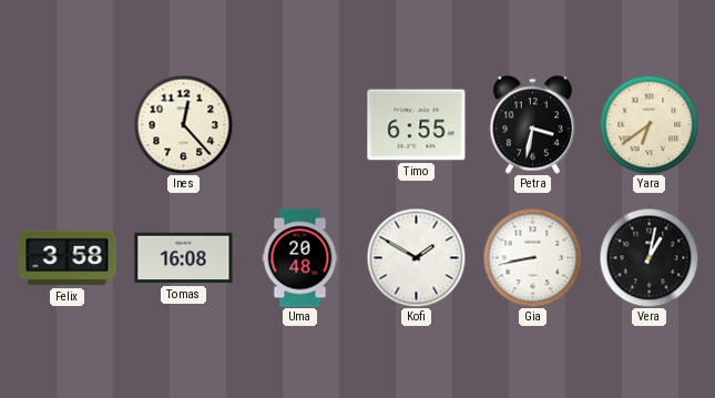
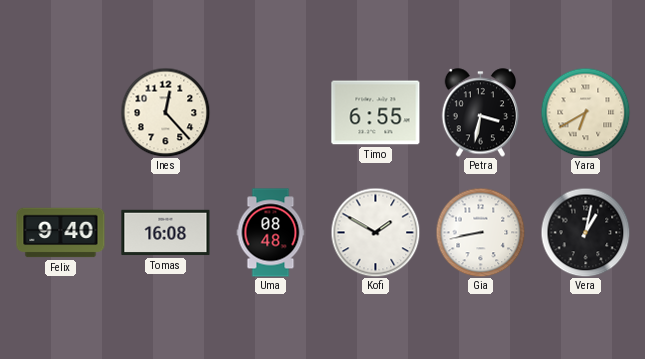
Yara: 6:39 -> 6:40
Felix: 3:58 -> 9:40
Uma: 20:48 -> 08:48
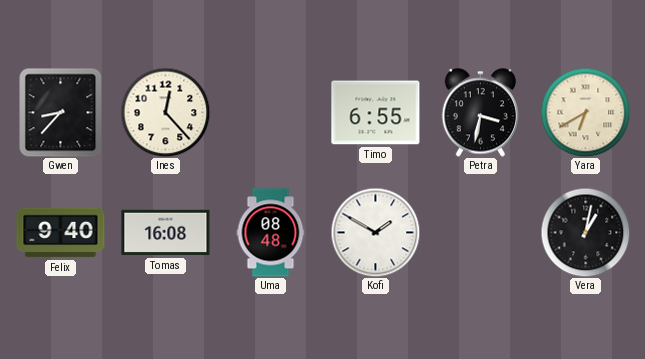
Gwen: none -> 8:37
Gia: 8:43 -> none
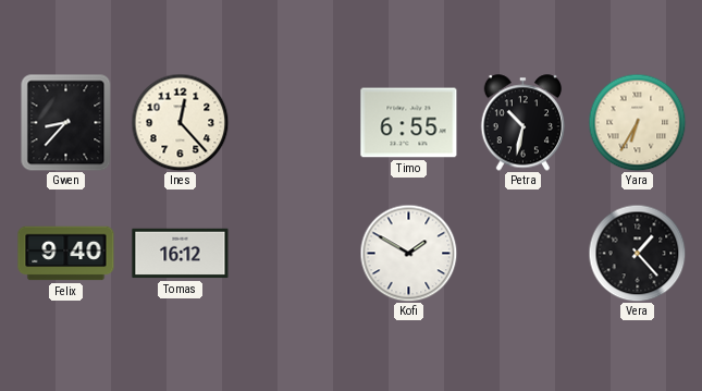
Petra: 3:32 -> 10:32
Yara: 6:40 -> 6:35
Tomas: 16:08 -> 16:12
Uma: 08:48 -> none
Vera: 1:02 -> 1:23
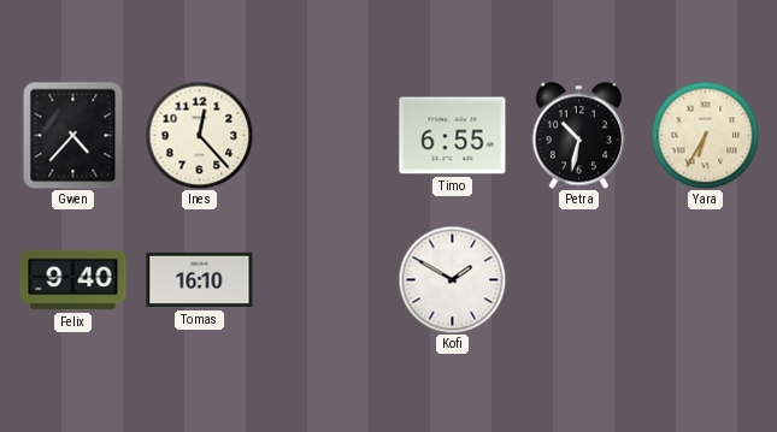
Gwen: 8:37 -> 4:37
Tomas: 16:12 -> 16:10
Vera: 1:23 -> none
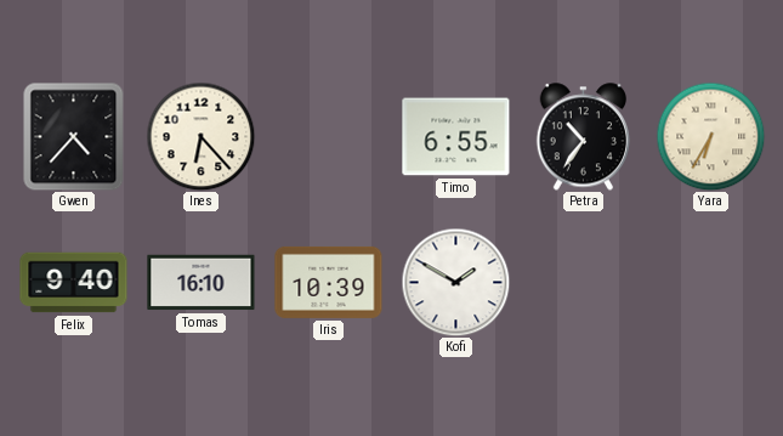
Ines: 12:23 -> 6:23
Petra: 10:32 -> 10:36
Iris: none -> 10:39
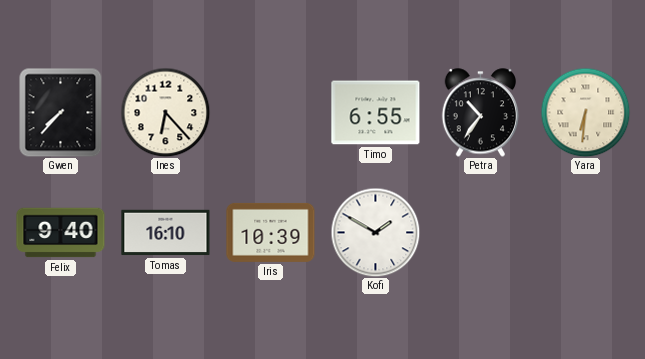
Gwen: 4:37 -> 7:37
Yara: 6:35 -> 6:31
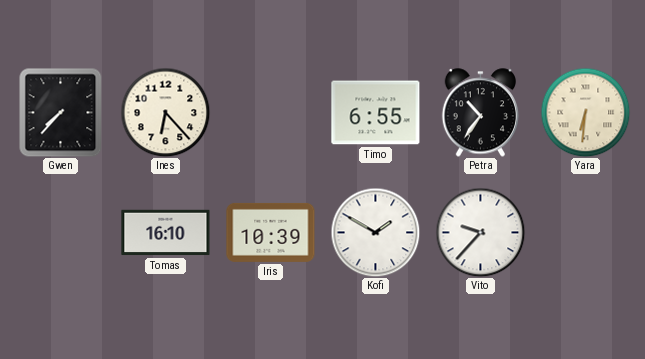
Felix: 9:40 -> none
Vito: none -> 9:37
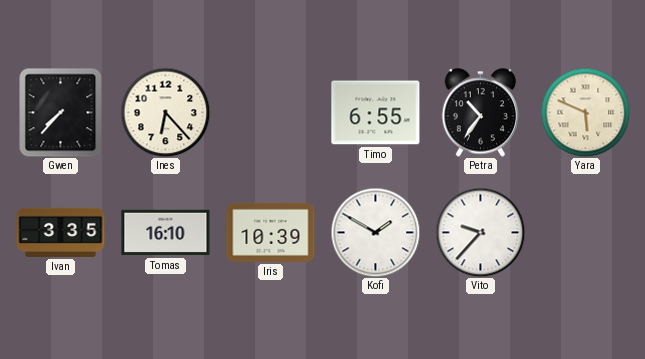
Yara: 6:31 -> 5:49
Ivan: none -> 3:35
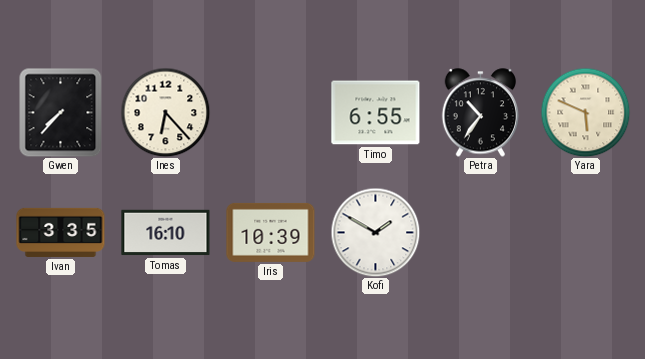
Vito: 9:37 -> none
